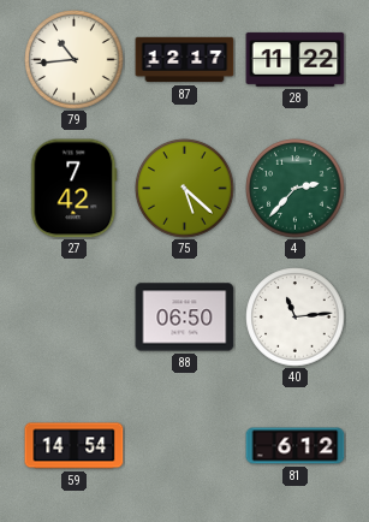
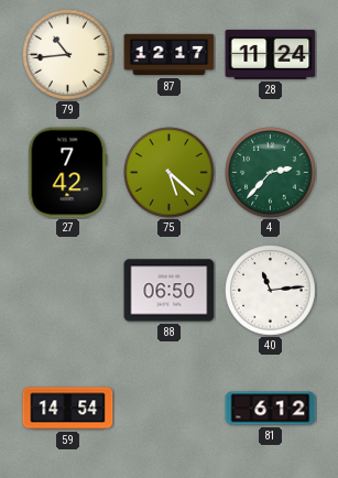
28: 11:22 -> 11:24
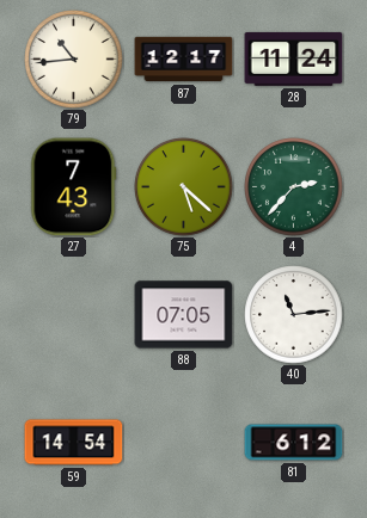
27: 7:42 -> 7:43
88: 06:50 -> 07:05
